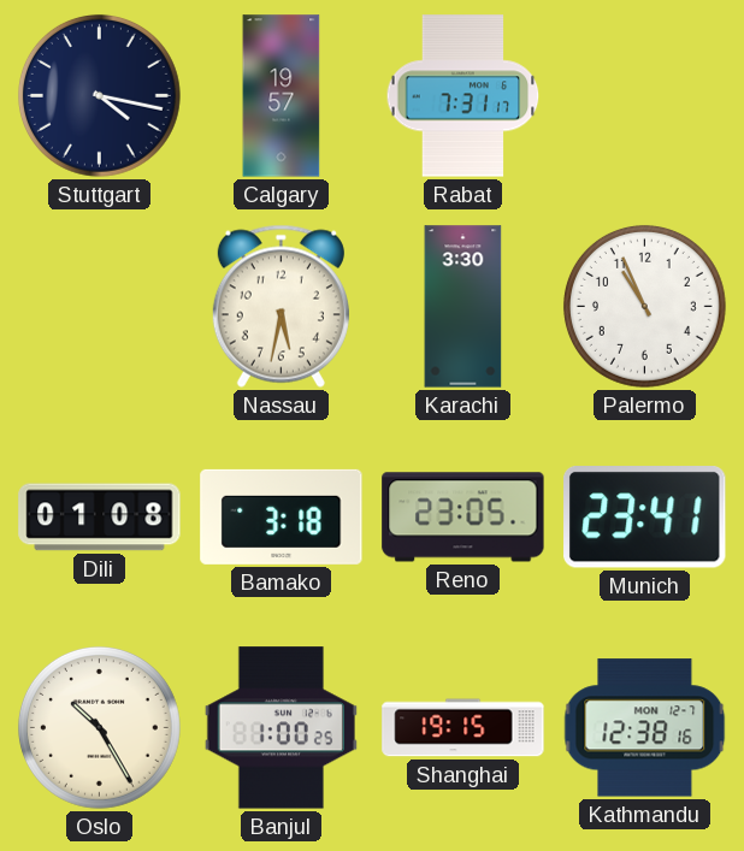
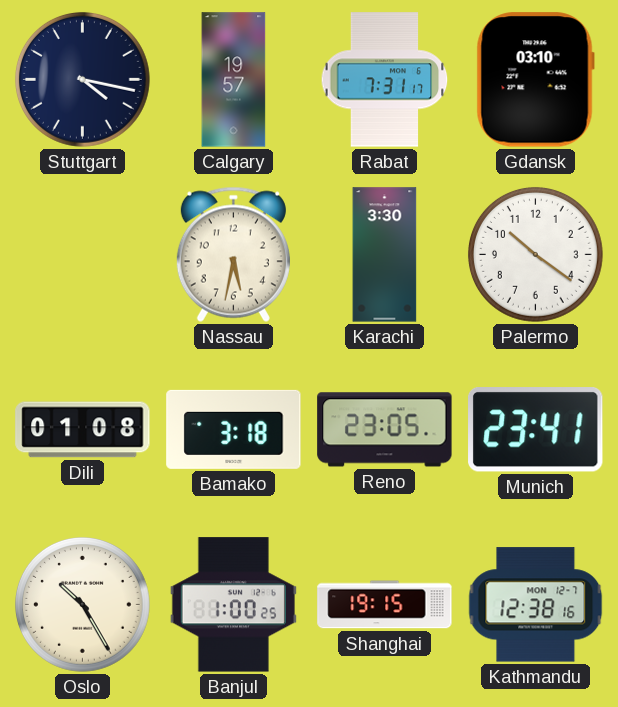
Gdansk: none -> 03:10
Palermo: 10:56 -> 10:21
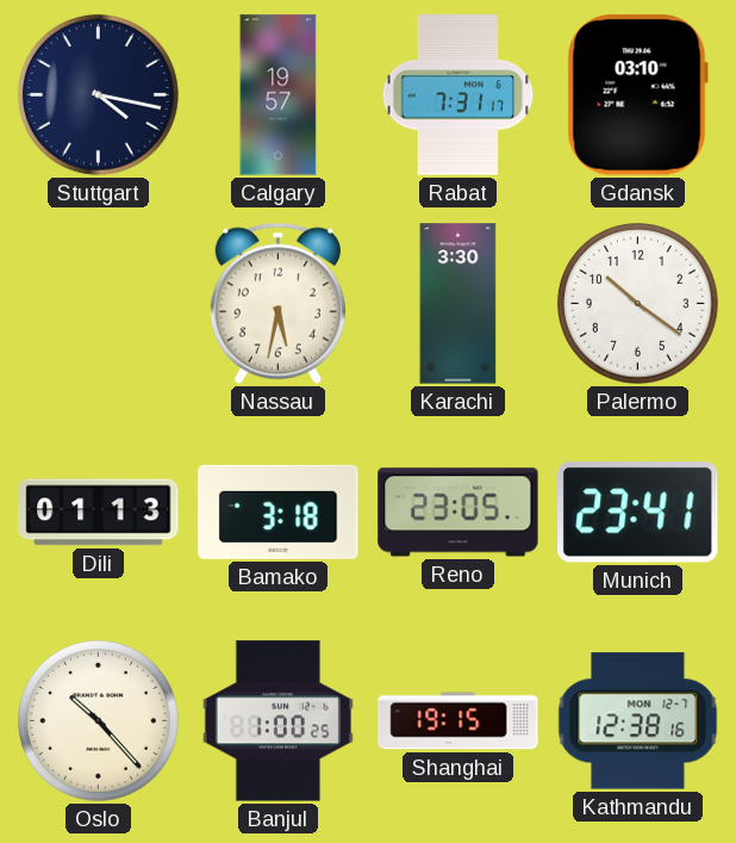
Dili: 01:08 -> 01:13
Oslo: 10:25 -> 10:23
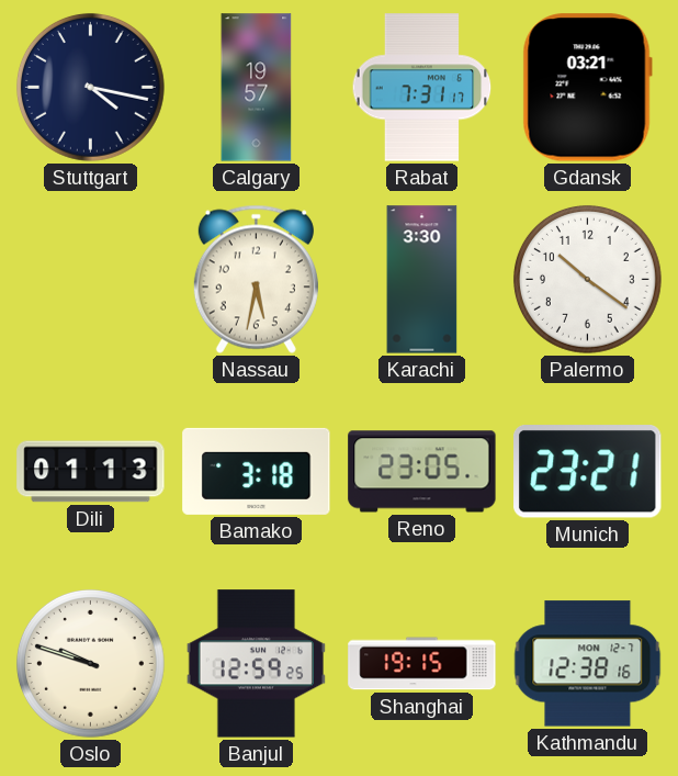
Gdansk: 03:10 -> 03:21
Munich: 23:41 -> 23:21
Oslo: 10:23 -> 9:48
Banjul: 1:00 -> 12:59
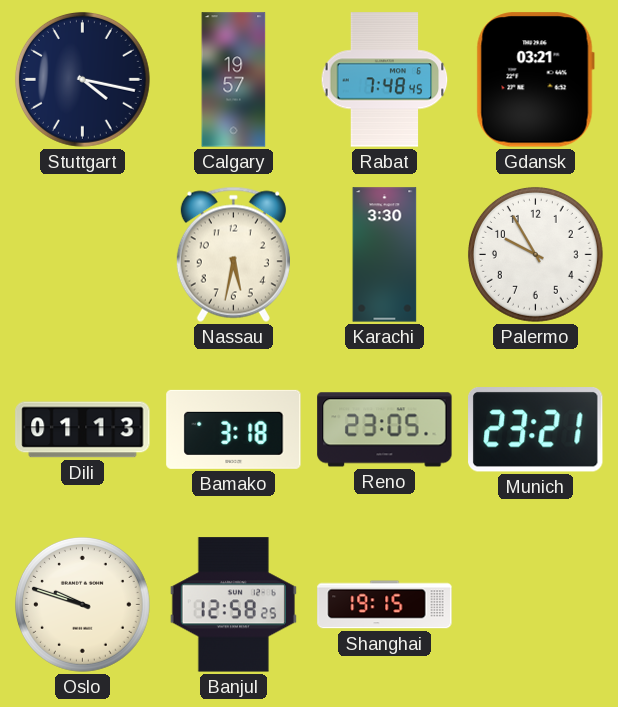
Rabat: 7:31 -> 7:48
Palermo: 10:21 -> 9:55
Banjul: 12:59 -> 12:58
Kathmandu: 12:38 -> none
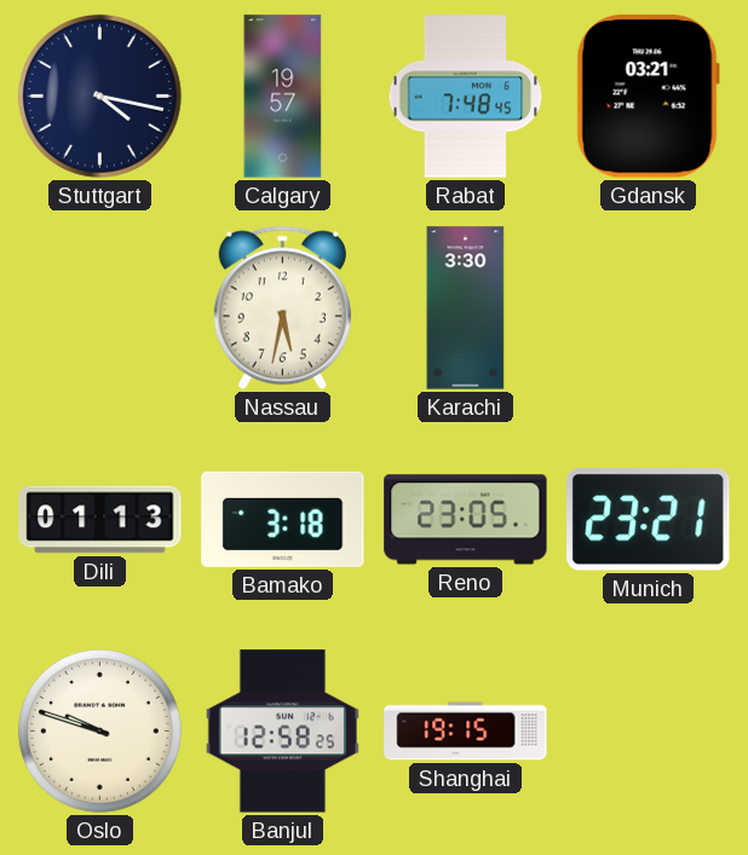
Palermo: 9:55 -> none
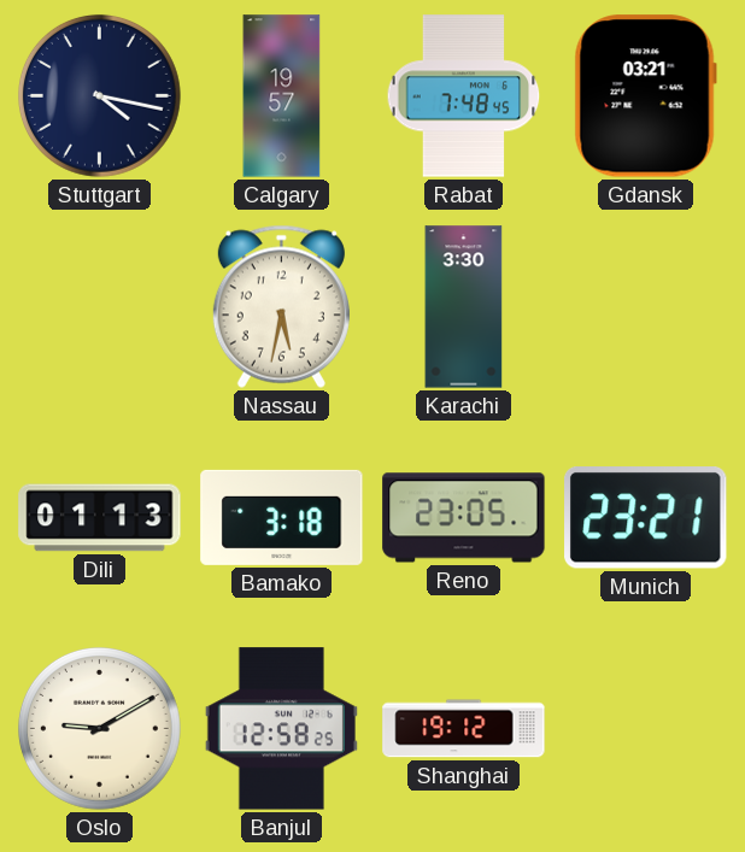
Oslo: 9:48 -> 9:10
Shanghai: 19:15 -> 19:12
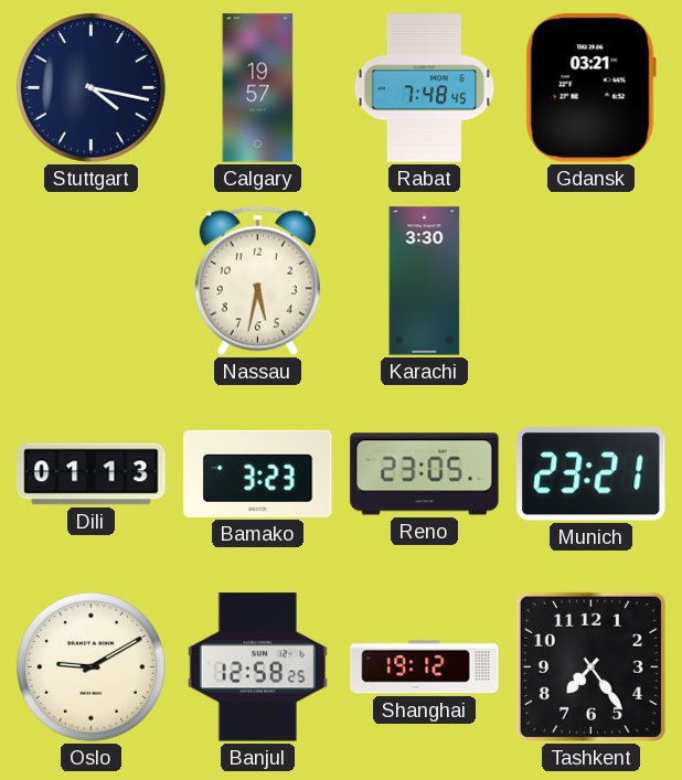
Bamako: 3:18 -> 3:23
Tashkent: none -> 7:24
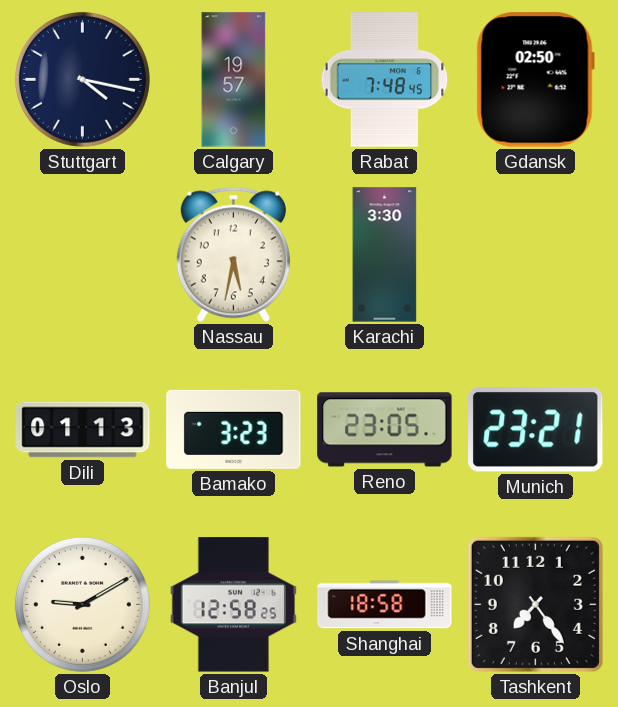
Gdansk: 03:21 -> 02:50
Shanghai: 19:12 -> 18:58
